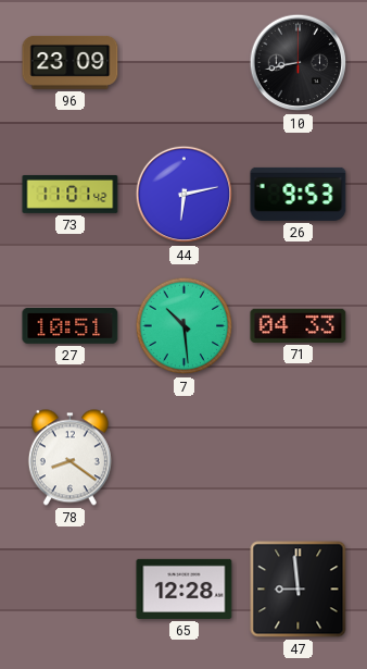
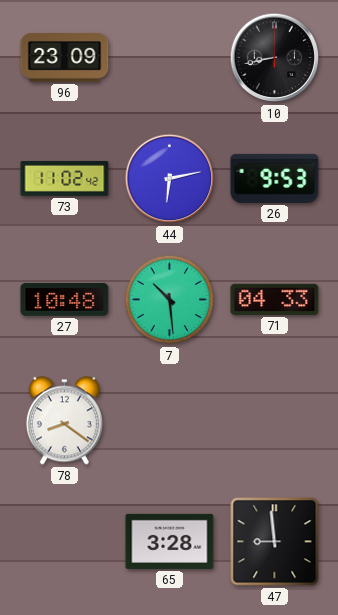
73: 11:01 -> 11:02
27: 10:51 -> 10:48
65: 12:28 -> 3:28
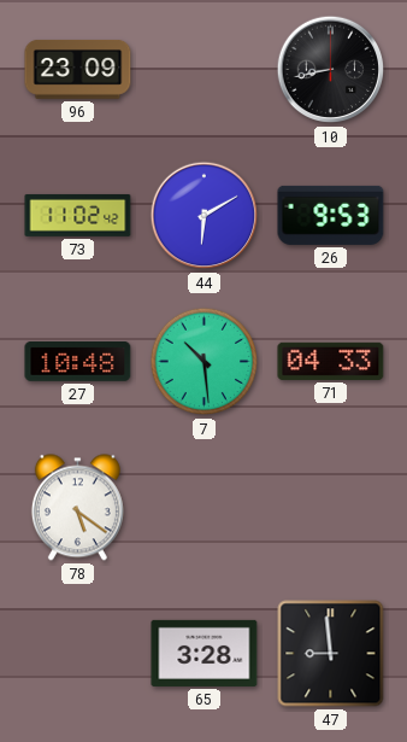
44: 6:13 -> 6:10
78: 8:21 -> 5:21
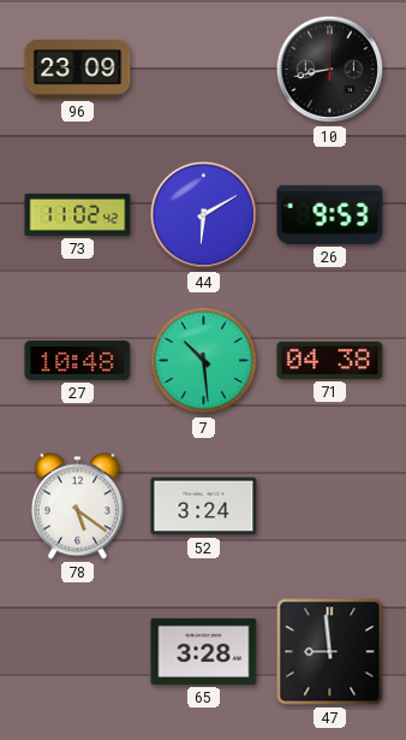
71: 04:33 -> 04:38
52: none -> 3:24
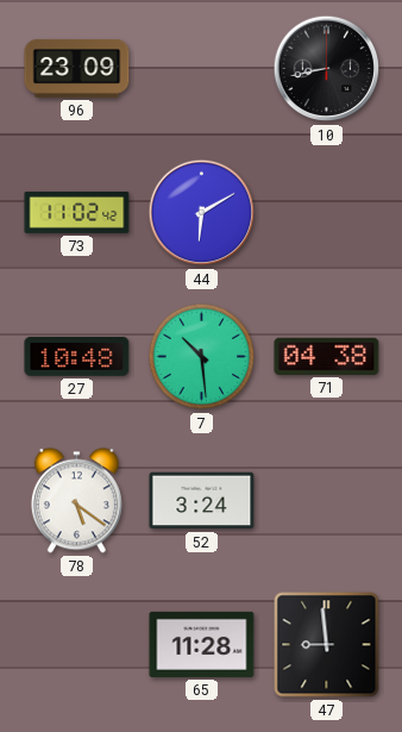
26: 9:53 -> none
65: 3:28 -> 11:28
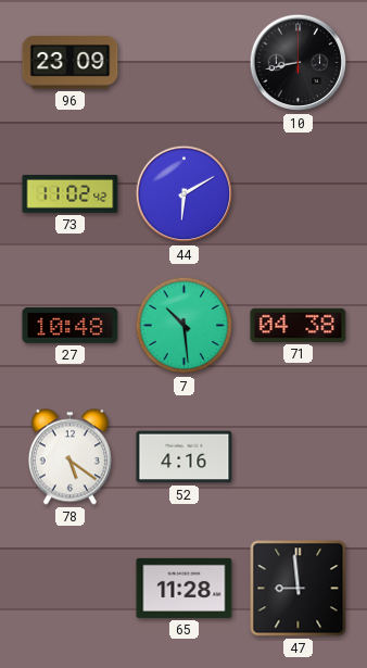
52: 3:24 -> 4:16
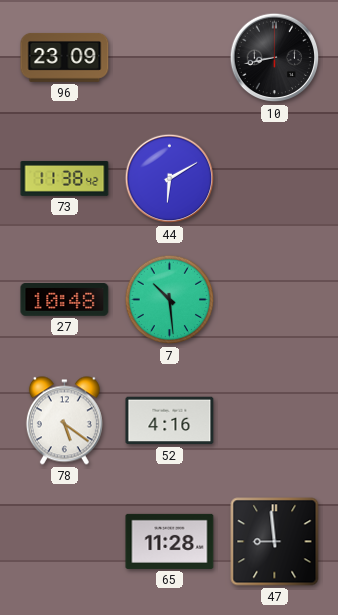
73: 11:02 -> 11:38
71: 04:38 -> none
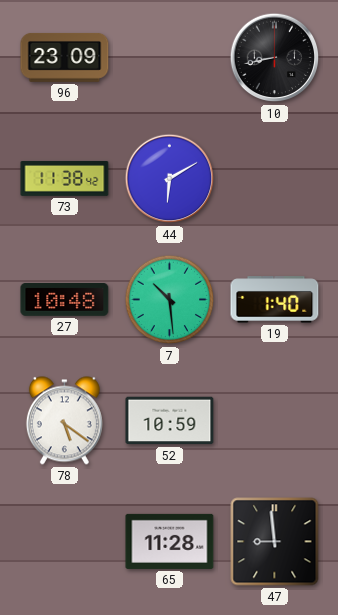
19: none -> 1:40
52: 4:16 -> 10:59
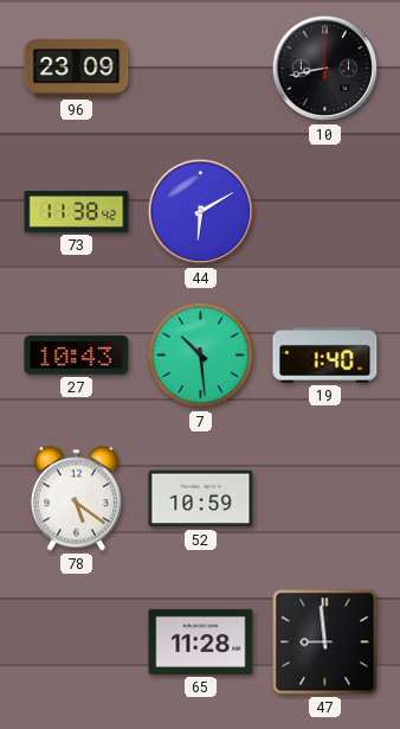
27: 10:48 -> 10:43
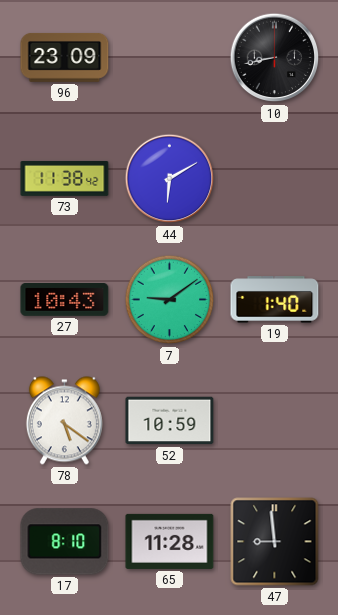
7: 10:29 -> 9:09
17: none -> 8:10
